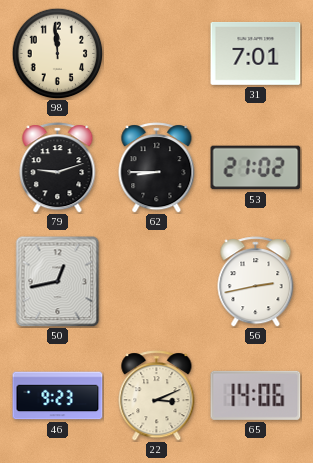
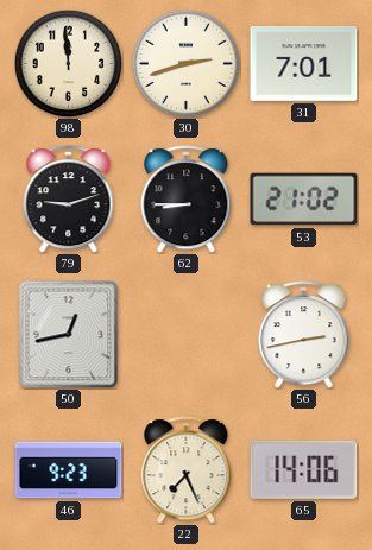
30: none -> 2:42
22: 3:11 -> 7:26
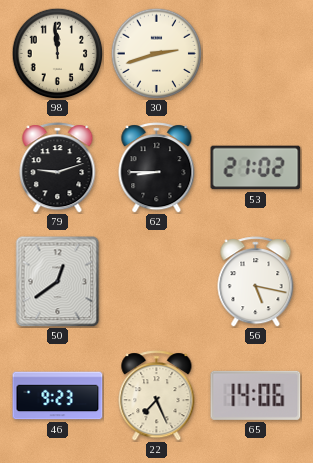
31: 7:01 -> none
50: 12:43 -> 12:39
56: 2:43 -> 5:17
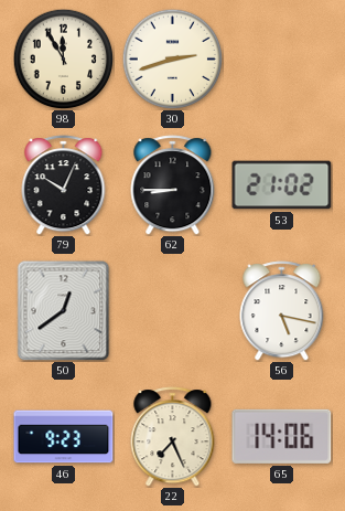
98: 11:59 -> 11:55
79: 9:12 -> 10:04
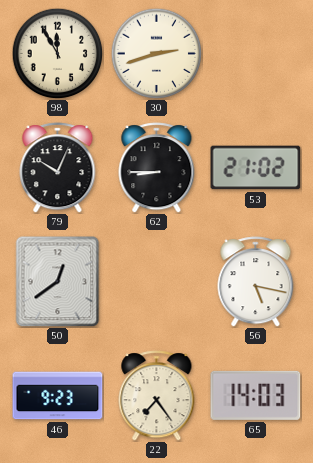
22: 7:26 -> 7:24
65: 14:06 -> 14:03
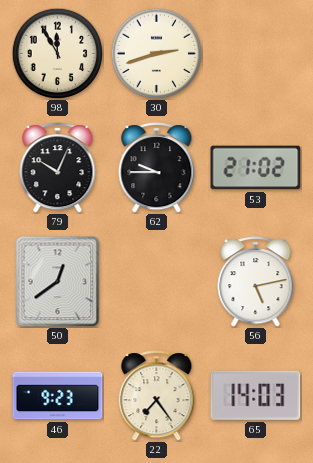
62: 8:45 -> 9:45
56: 5:17 -> 5:13
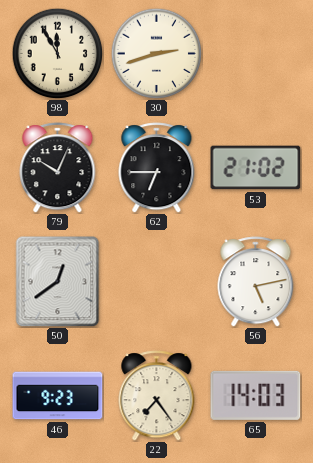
62: 9:45 -> 6:45
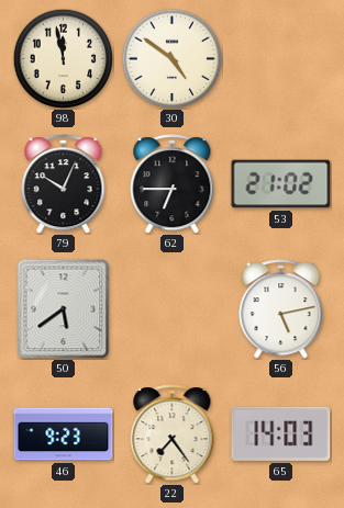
98: 11:55 -> 11:58
30: 2:42 -> 4:51
50: 12:39 -> 5:39
